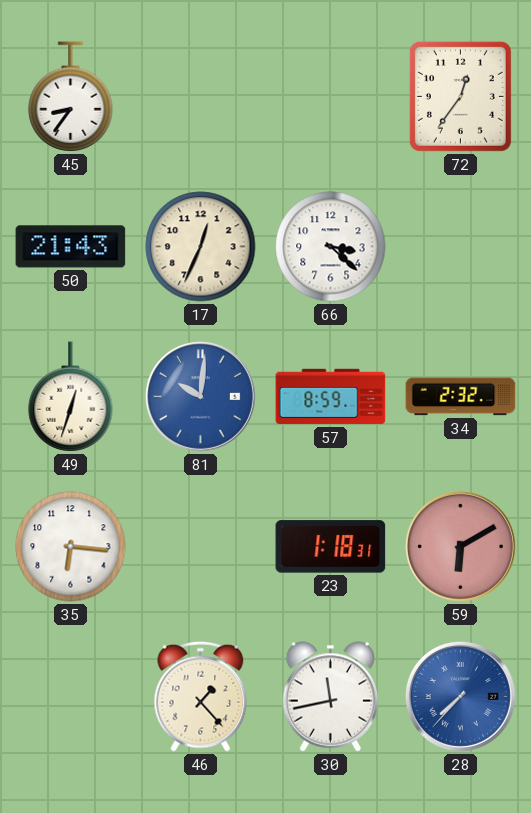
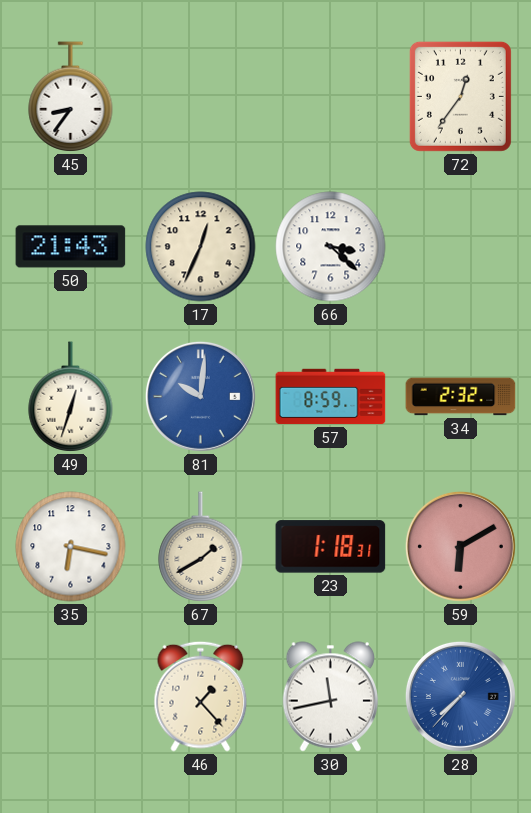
35: 6:16 -> 6:17
67: none -> 1:40
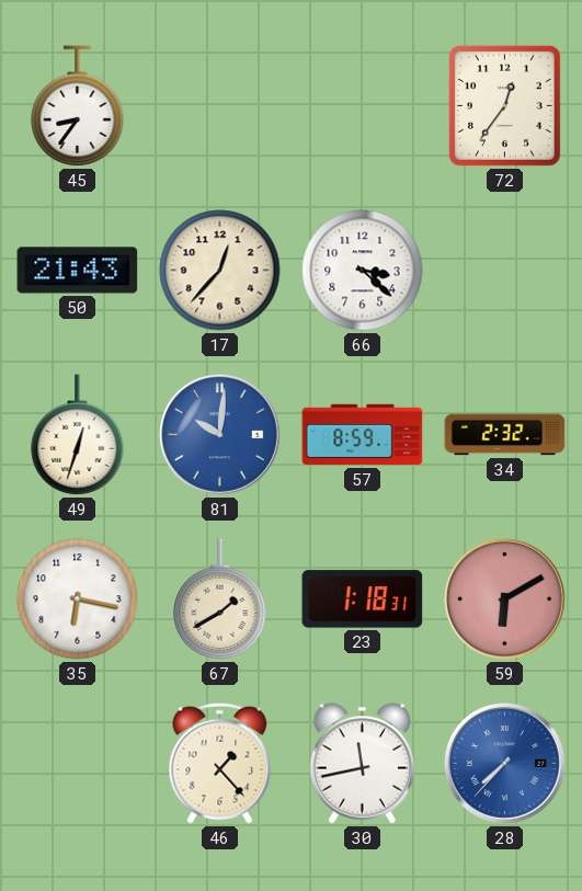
17: 12:34 -> 12:37
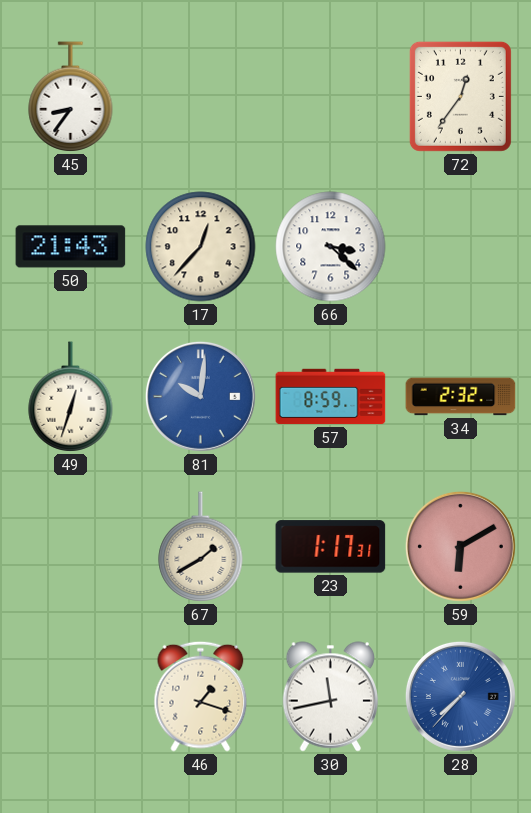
35: 6:17 -> none
23: 1:18 -> 1:17
46: 1:23 -> 1:18
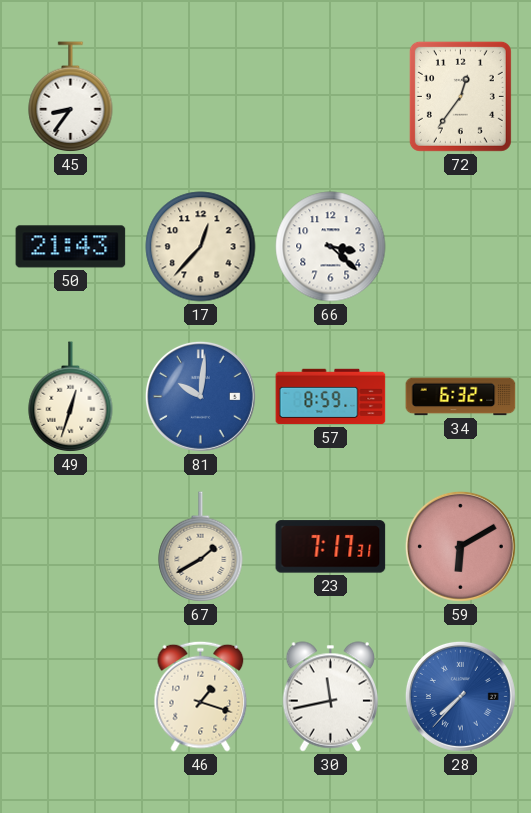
34: 2:32 -> 6:32
23: 1:17 -> 7:17
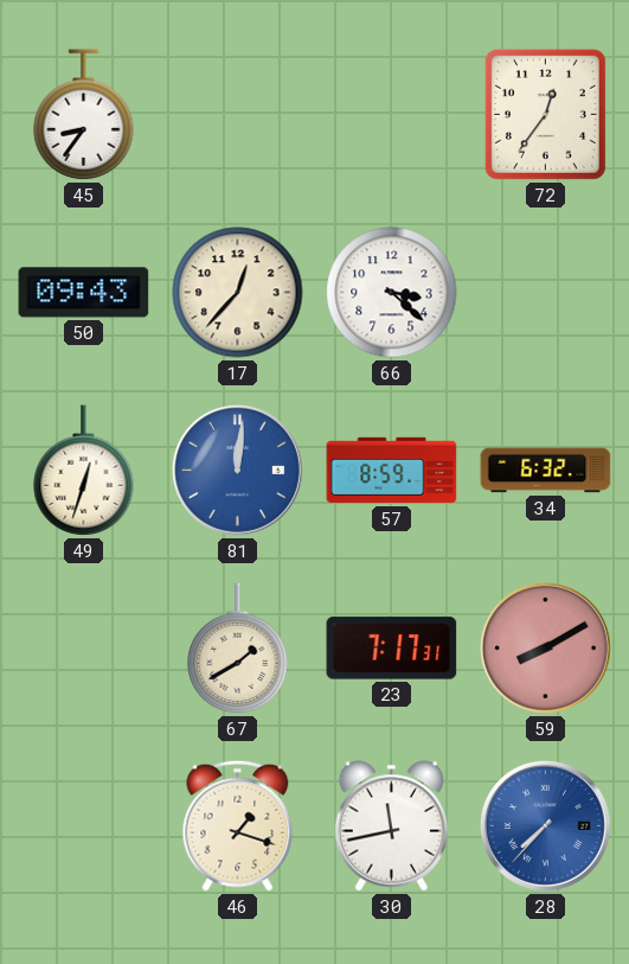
50: 21:43 -> 09:43
81: 10:01 -> 12:01
59: 6:10 -> 8:10
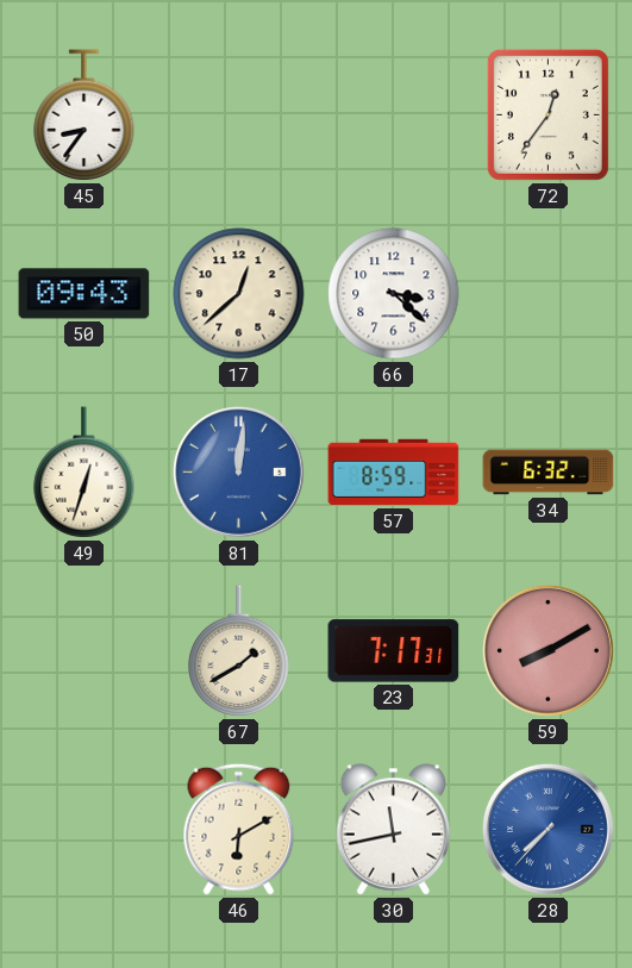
17: 12:37 -> 12:38
46: 1:18 -> 6:10
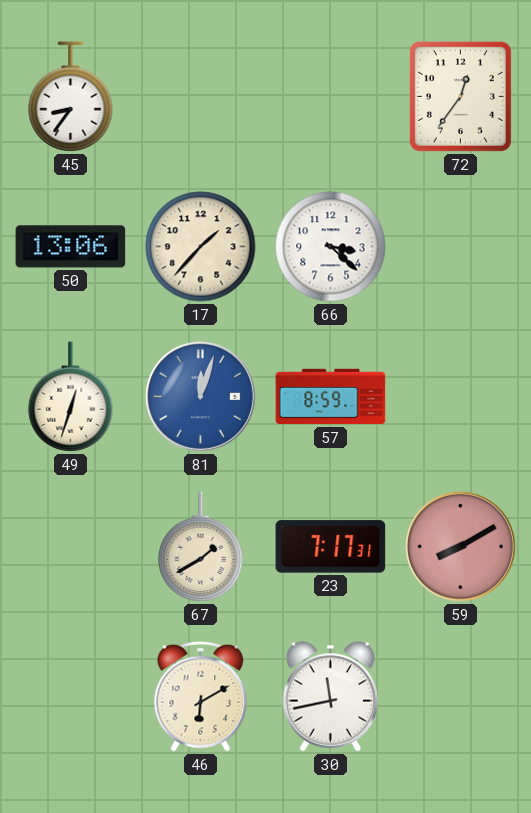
50: 09:43 -> 13:06
17: 12:38 -> 1:37
81: 12:01 -> 12:03
34: 6:32 -> none
28: 7:37 -> none
